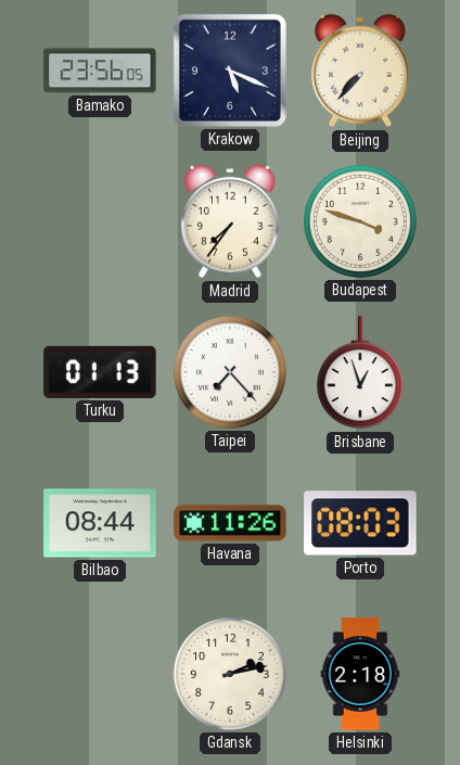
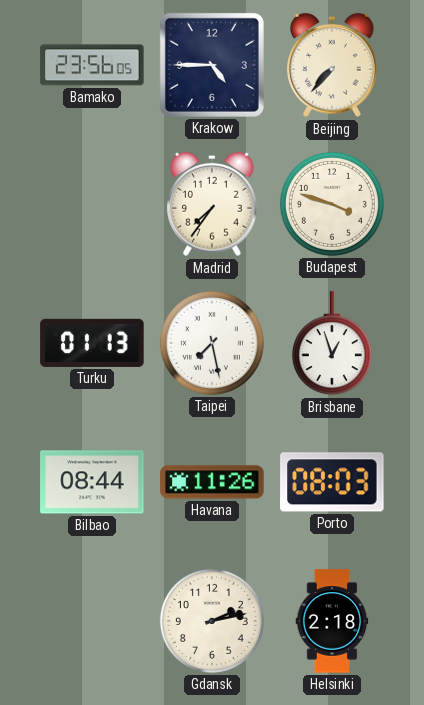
Krakow: 5:19 -> 4:45
Taipei: 7:23 -> 7:28
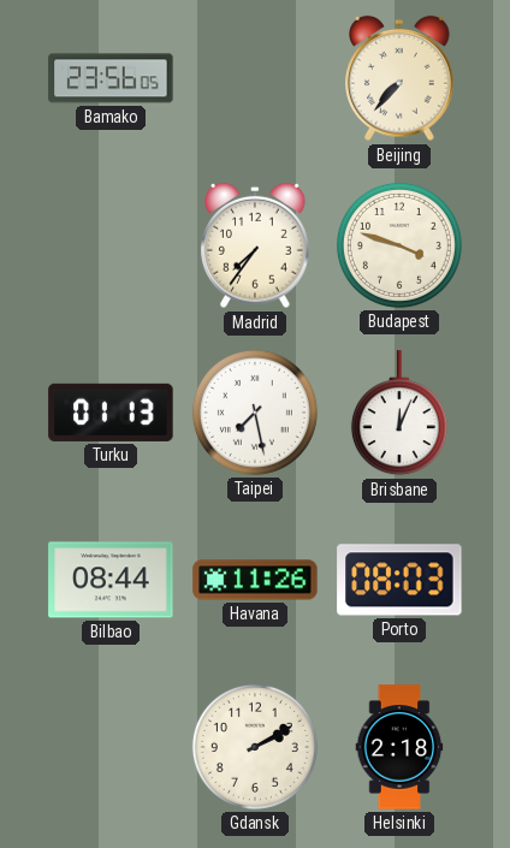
Krakow: 4:45 -> none
Brisbane: 12:57 -> 12:04
Gdansk: 2:13 -> 2:10
